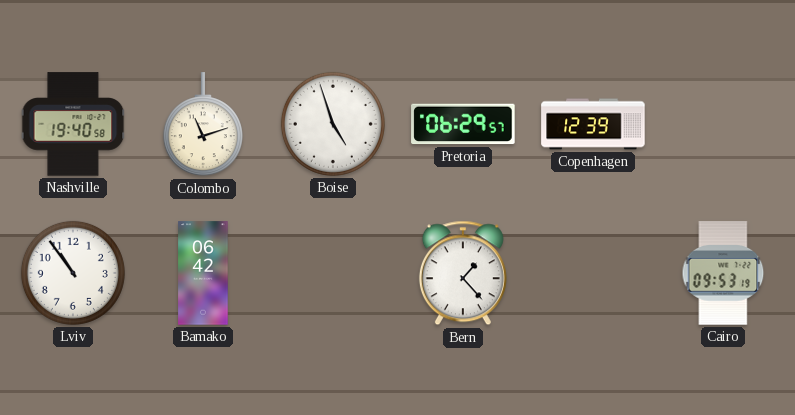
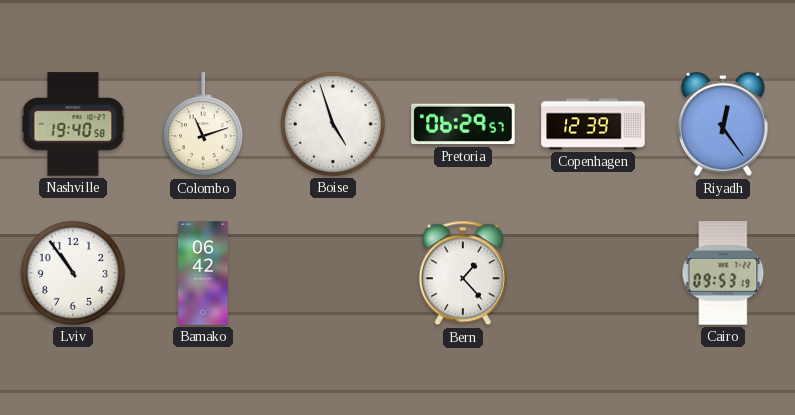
Riyadh: none -> 12:24
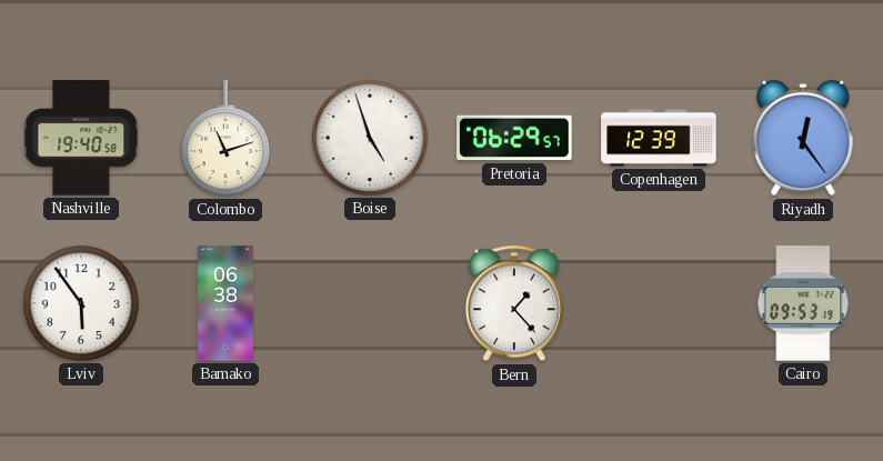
Lviv: 10:54 -> 5:54
Bamako: 06:42 -> 06:38
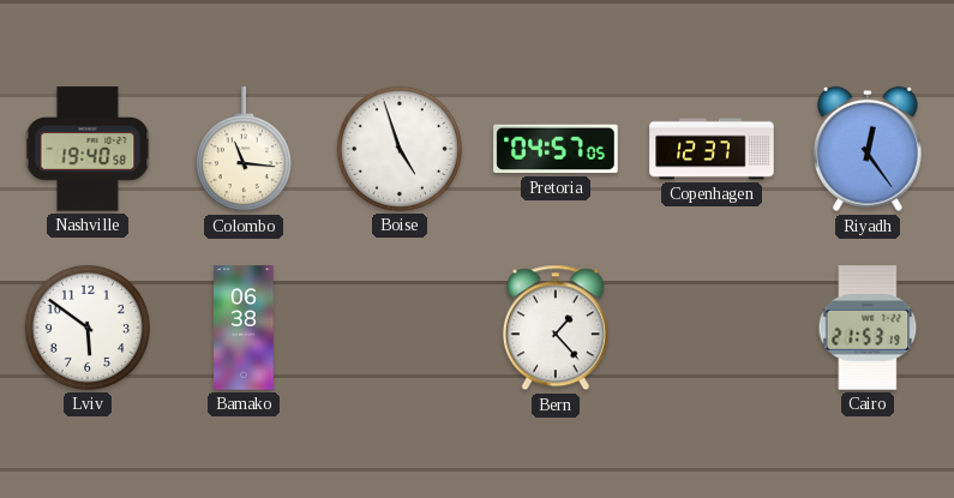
Colombo: 11:12 -> 11:16
Pretoria: 06:29 -> 04:57
Copenhagen: 12:39 -> 12:37
Lviv: 5:54 -> 5:51
Cairo: 09:53 -> 21:53
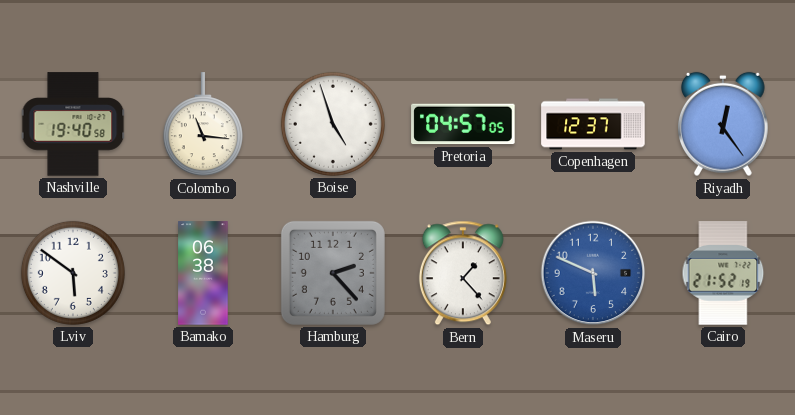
Hamburg: none -> 2:23
Maseru: none -> 5:49
Cairo: 21:53 -> 21:52
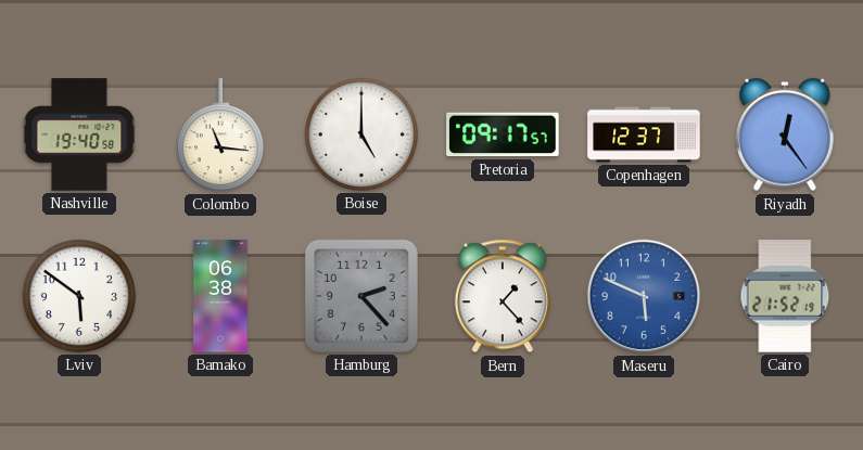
Boise: 4:57 -> 5:00
Pretoria: 04:57 -> 09:17
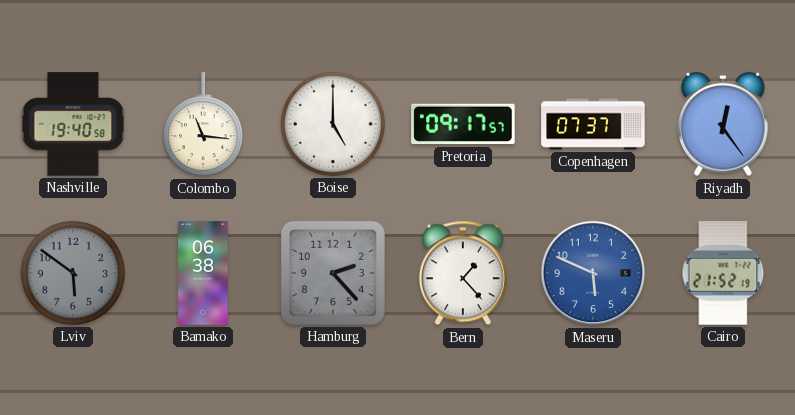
Copenhagen: 12:37 -> 07:37
Lviv dial: white -> grey
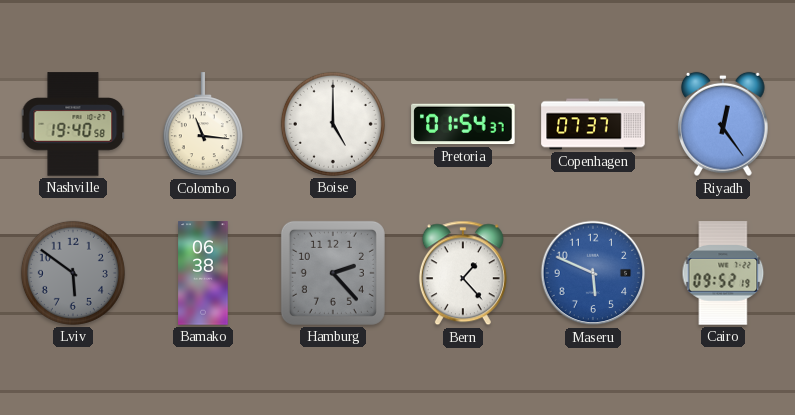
Pretoria: 09:17 -> 01:54
Cairo: 21:52 -> 09:52
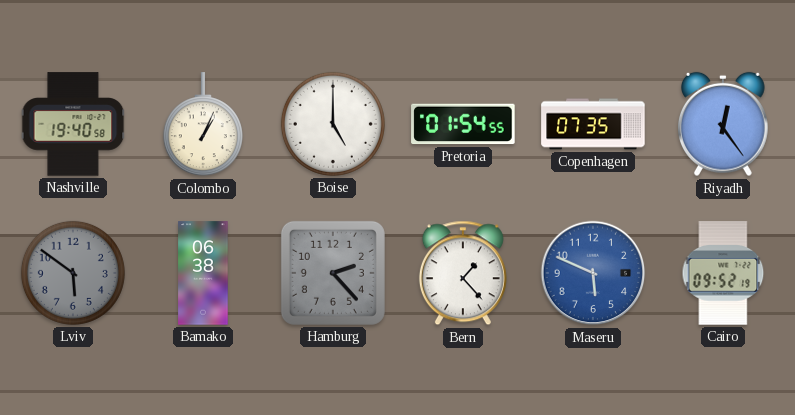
Colombo: 11:16 -> 1:04
Pretoria: 01:54:37 -> 01:54:55
Copenhagen: 07:37 -> 07:35
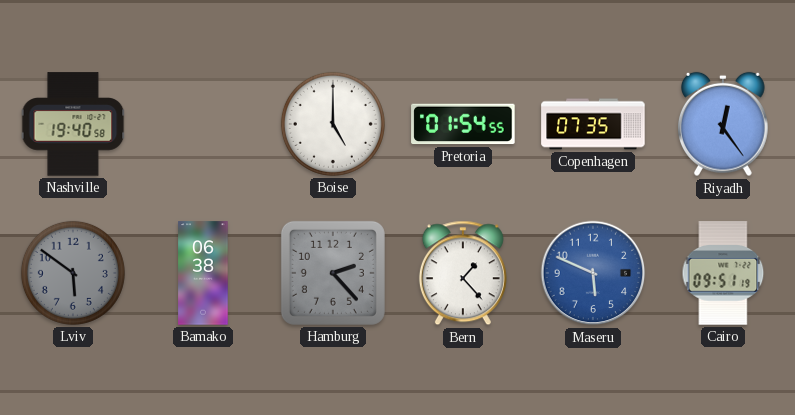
Colombo: 1:04 -> none
Cairo: 09:52 -> 09:51
